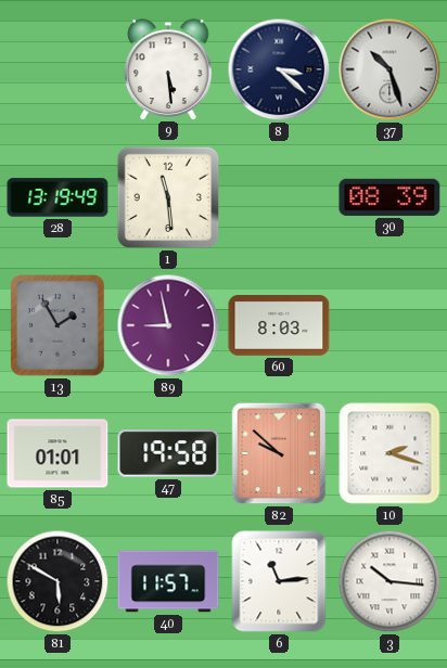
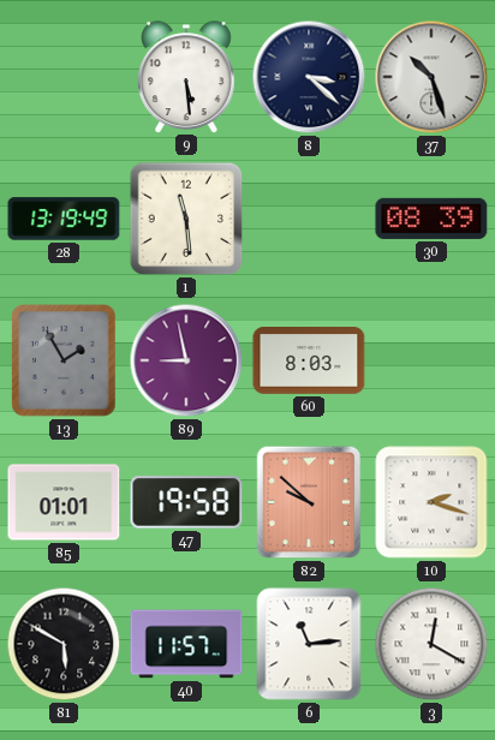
3: 10:16 -> 12:20
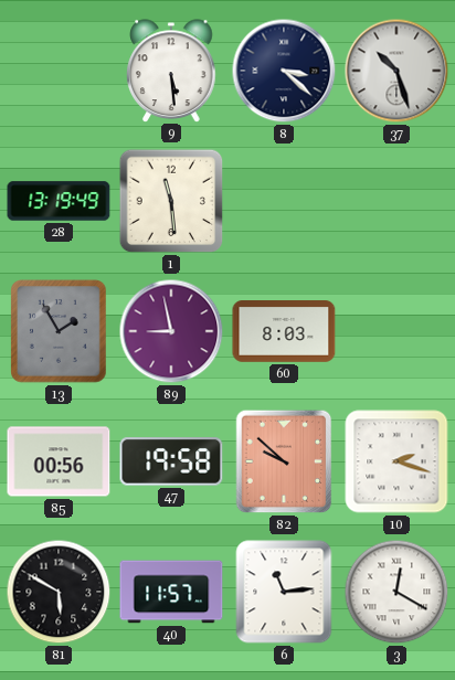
30: 08:39 -> none
85: 01:01 -> 00:56
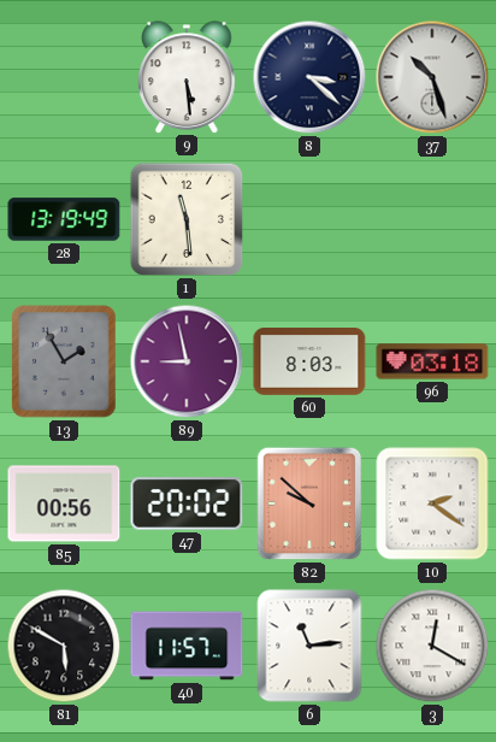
96: none -> 03:18
47: 19:58 -> 20:02
10: 2:18 -> 2:21
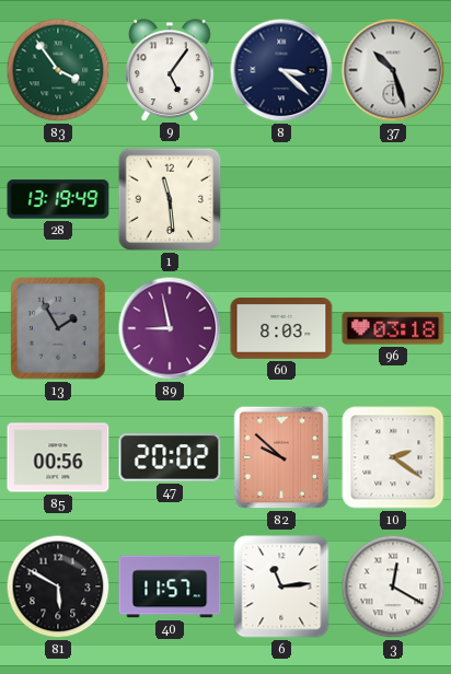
83: none -> 3:54
9: 5:29 -> 5:06
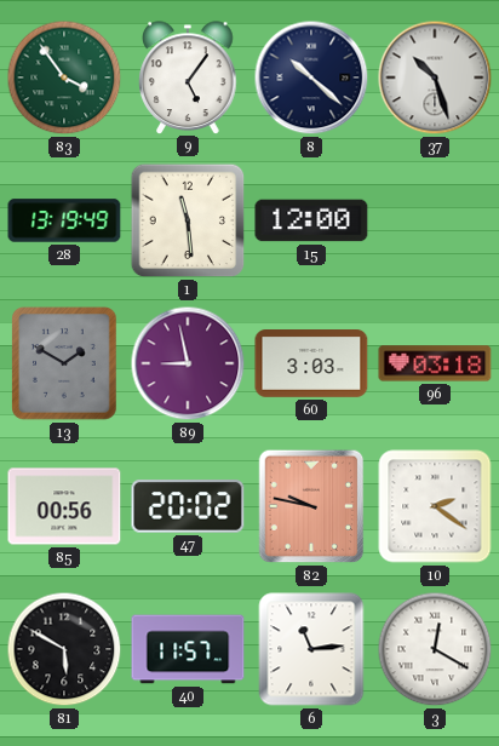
8: 3:22 -> 10:22
15: none -> 12:00
13: 1:55 -> 1:50
60: 8:03 -> 3:03
82: 9:52 -> 9:47
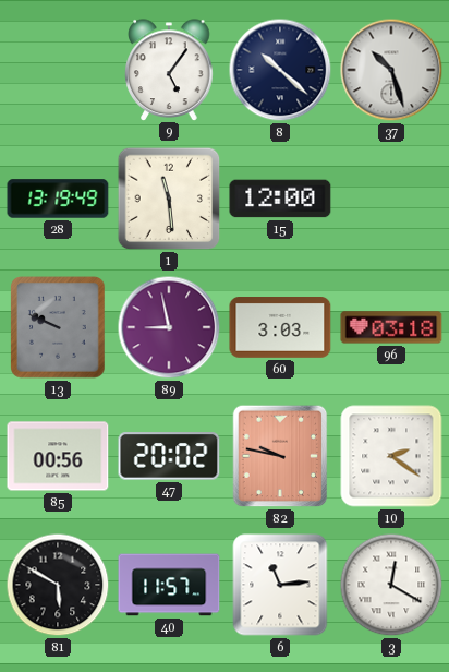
83: 3:54 -> none
13: 1:50 -> 9:49
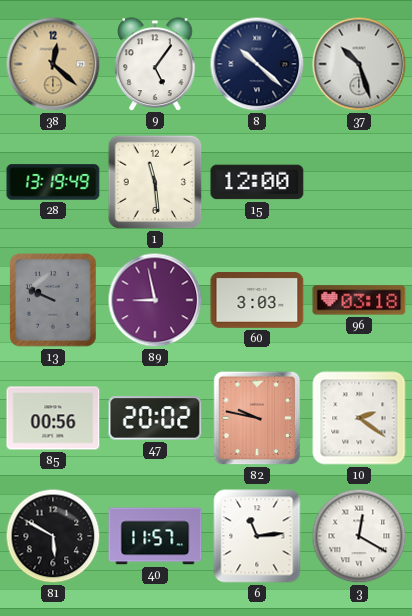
38: none -> 12:22
